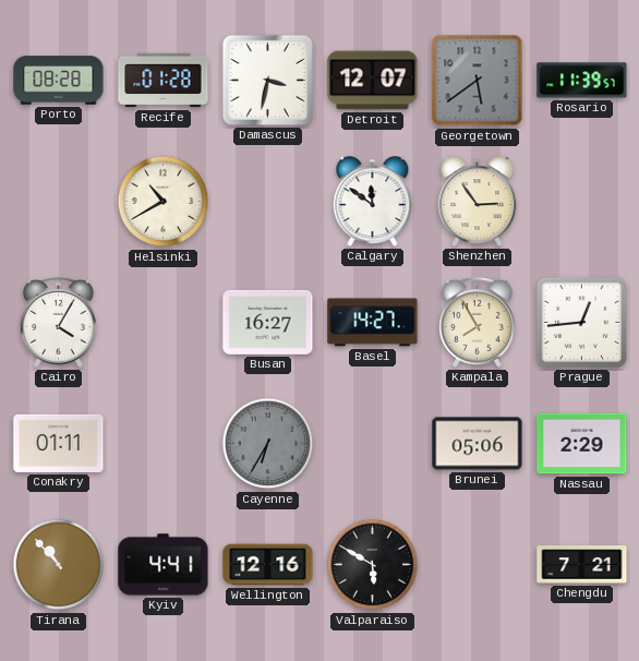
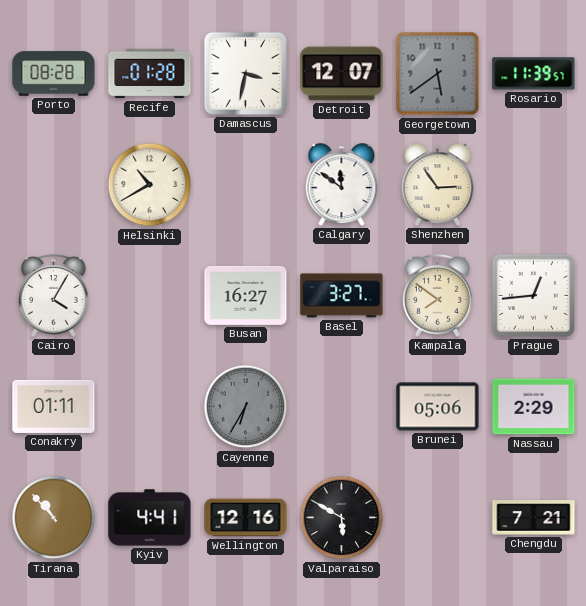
Basel: 14:27 -> 3:27
Kampala: 7:55 -> 7:51
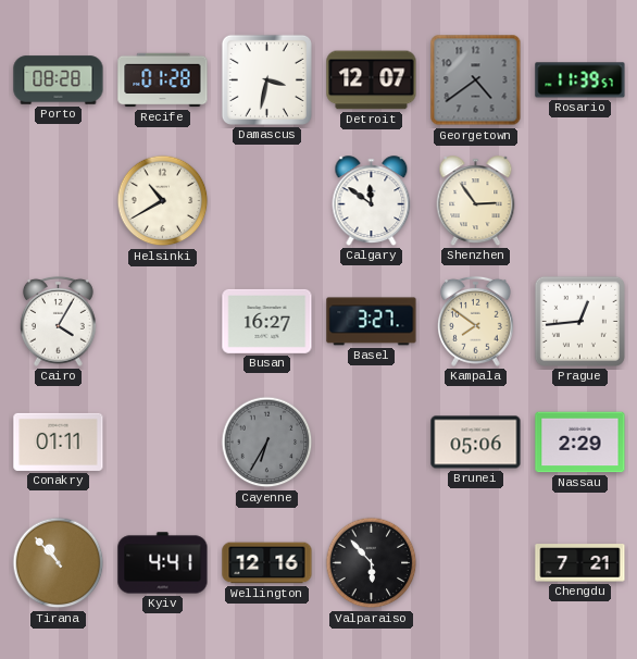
Georgetown: 5:39 -> 4:39
Valparaiso: 5:50 -> 5:53
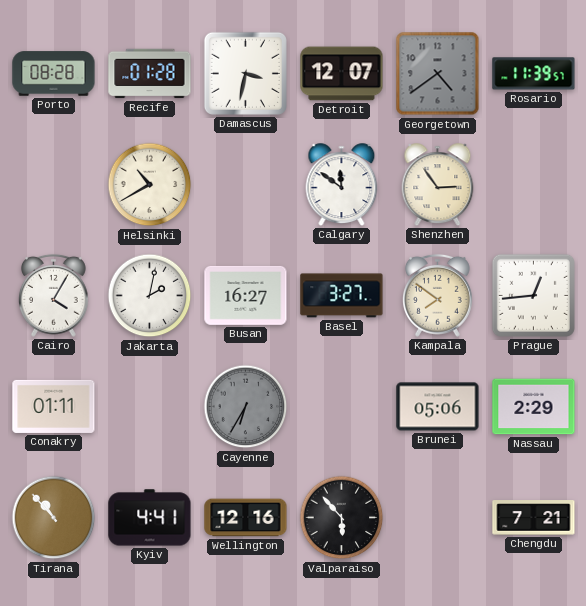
Jakarta: none -> 2:02
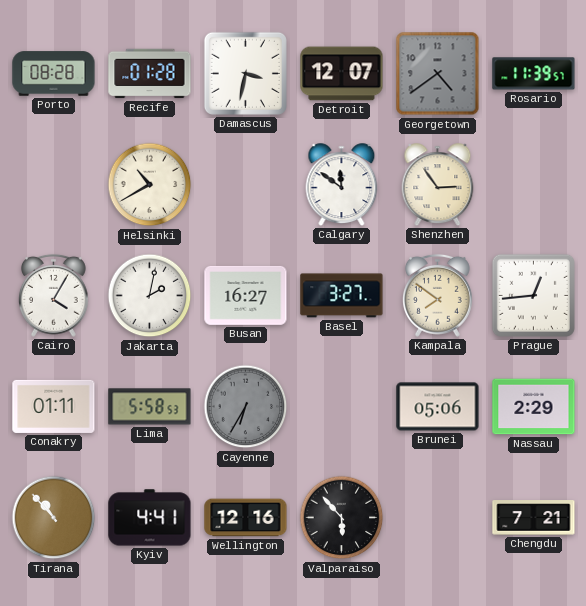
Lima: none -> 5:58
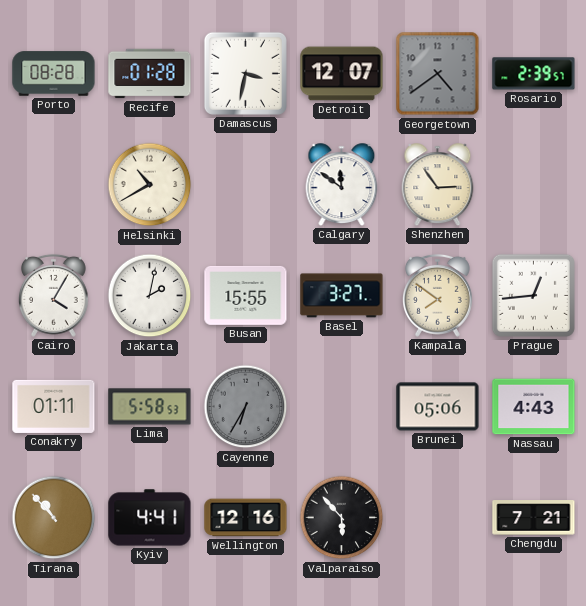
Rosario: 11:39 -> 2:39
Busan: 16:27 -> 15:55
Nassau: 2:29 -> 4:43
